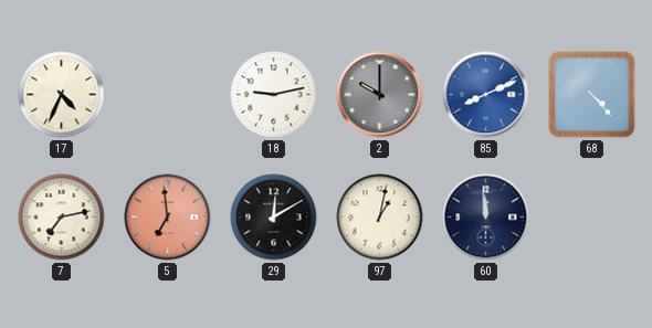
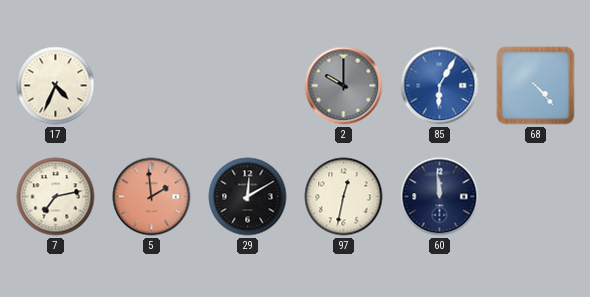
18: 9:13 -> none
85: 8:11 -> 6:05
5: 6:59 -> 1:59
97: 1:02 -> 12:32
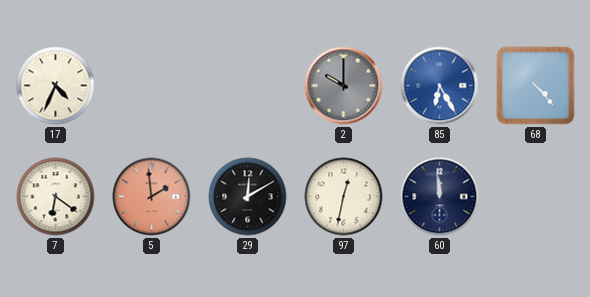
85: 6:05 -> 6:25
7: 7:13 -> 6:21
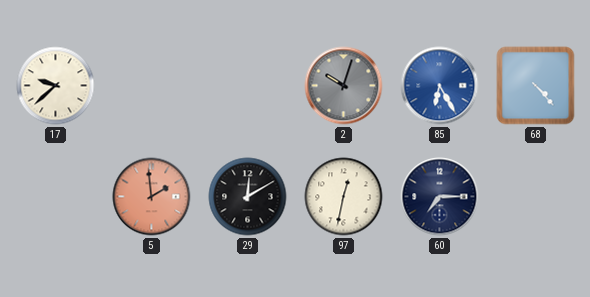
17: 4:34 -> 9:38
2: 10:00 -> 10:03
7: 6:21 -> none
60: 11:59 -> 7:15
